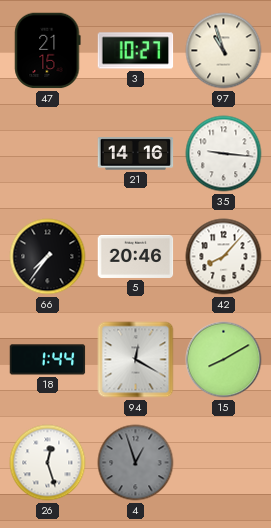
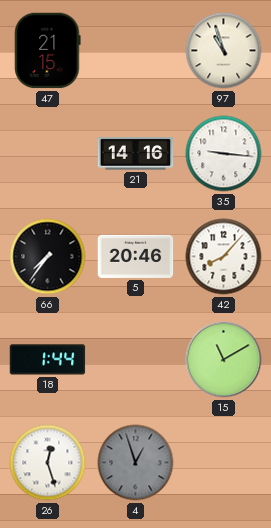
3: 10:27 -> none
94: 12:20 -> none
15: 8:10 -> 11:10
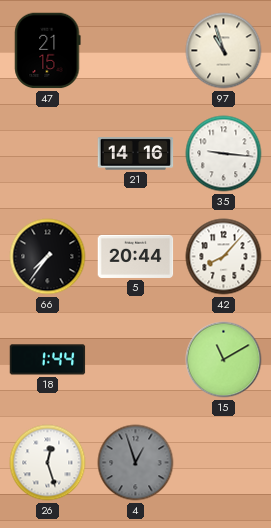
5: 20:46 -> 20:44
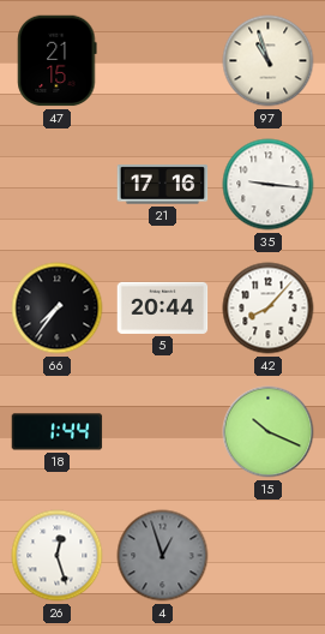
21: 14:16 -> 17:16
15: 11:10 -> 10:19
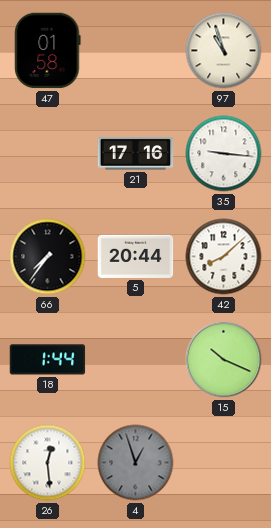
47: 21:15 -> 01:58
42: 8:07 -> 8:08
26: 12:27 -> 12:29
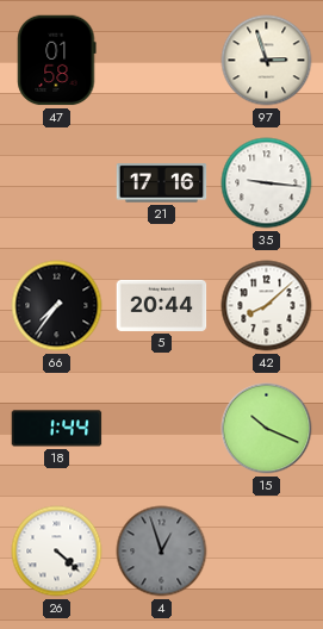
97: 10:57 -> 2:57
26: 12:29 -> 4:22
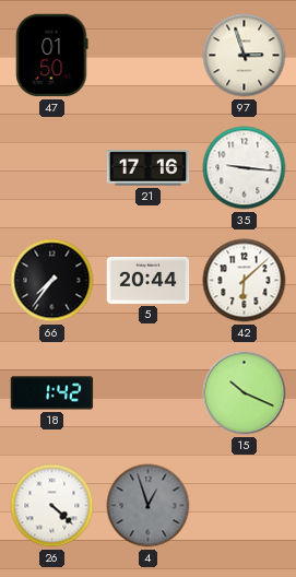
47: 01:58 -> 01:50
42: 8:08 -> 6:08
18: 1:44 -> 1:42
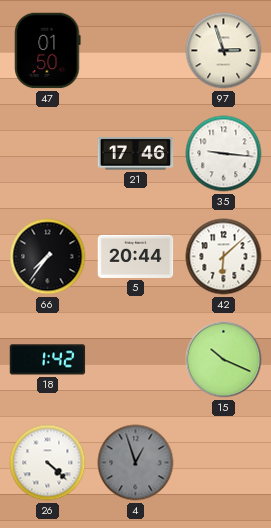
21: 17:16 -> 17:46
